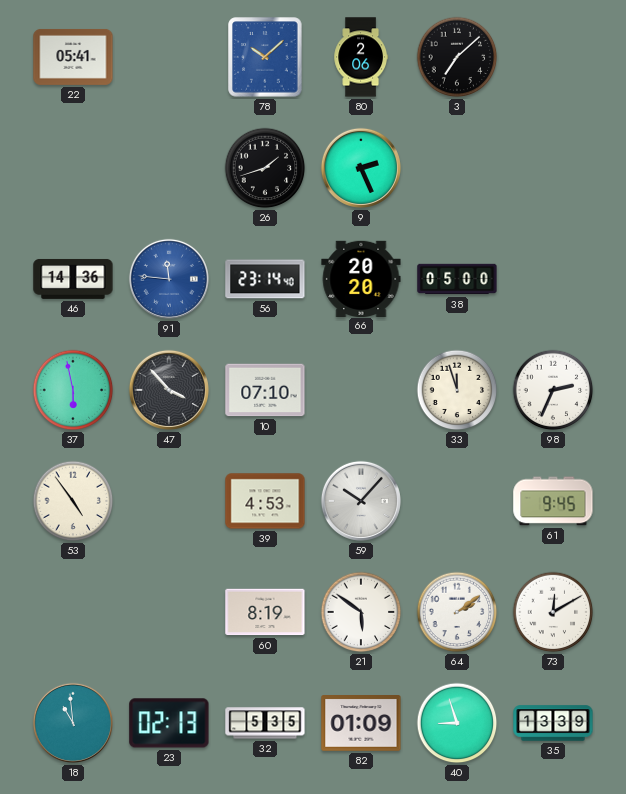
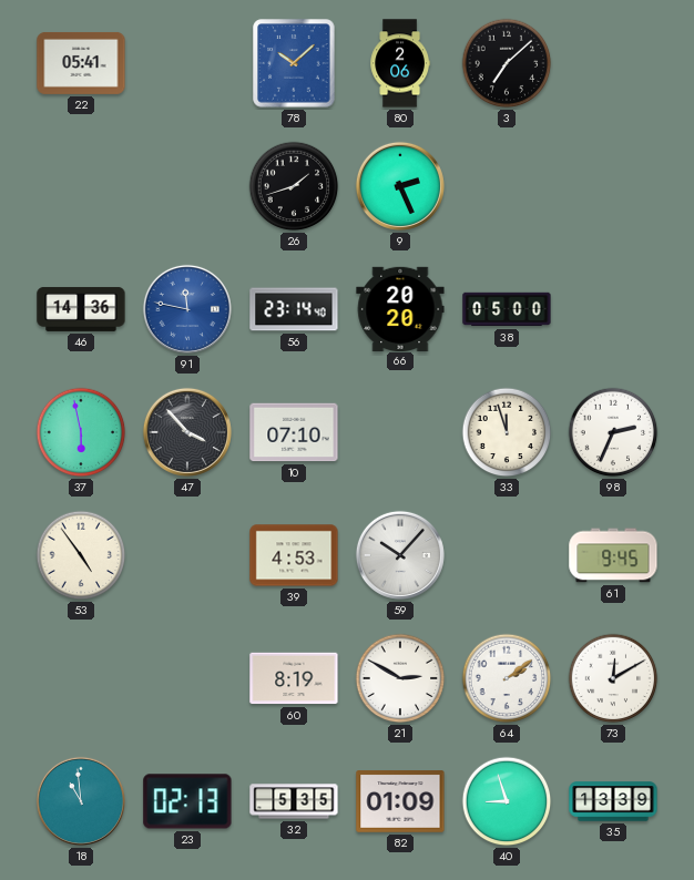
91: 11:46 -> 11:47
21: 5:51 -> 2:50
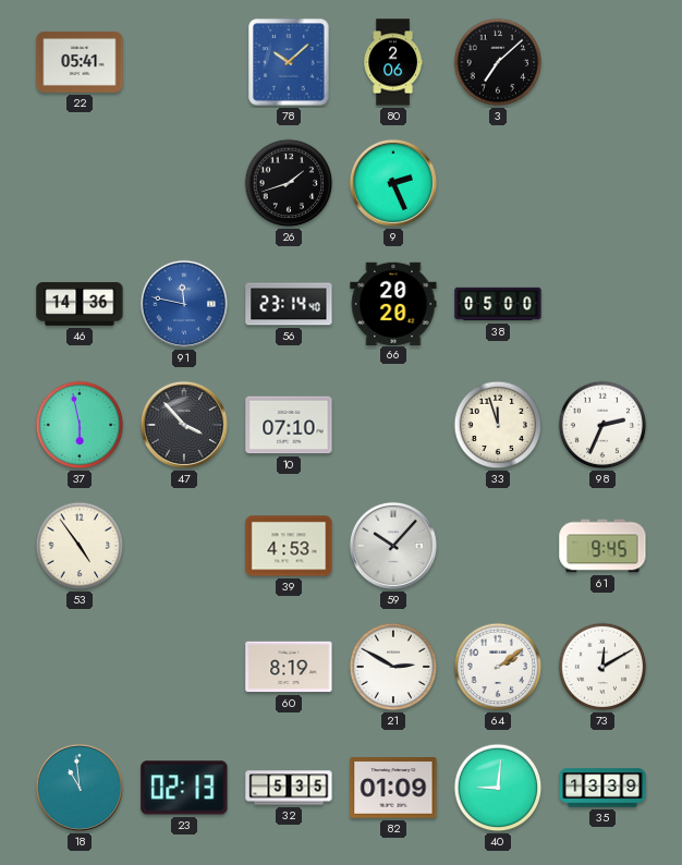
40: 8:57 -> 9:01
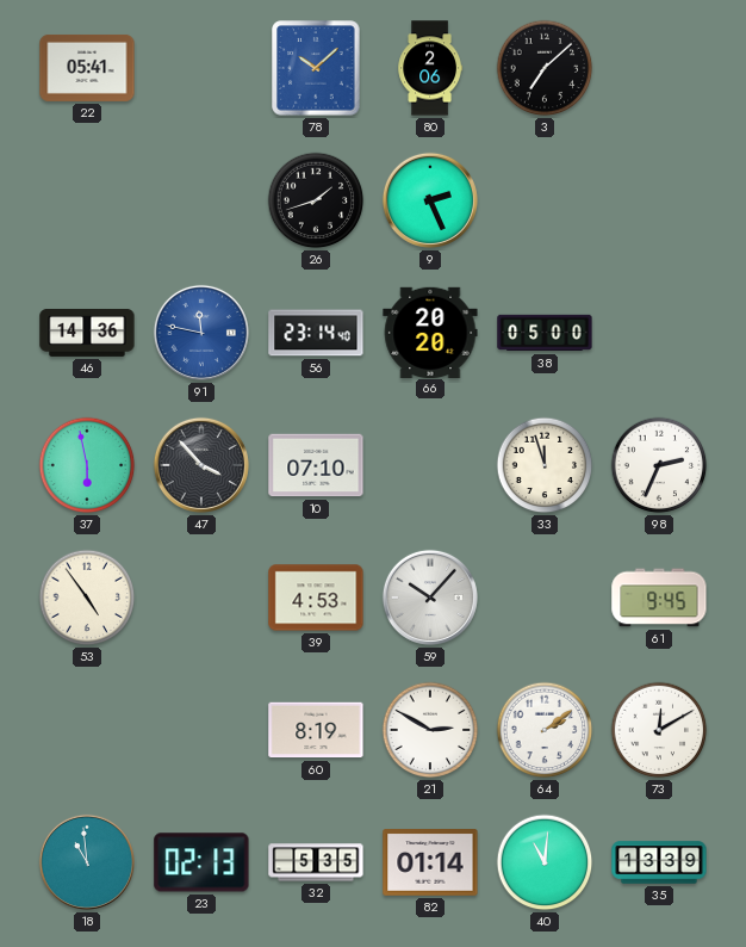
82: 01:09 -> 01:14
40: 9:01 -> 11:01
